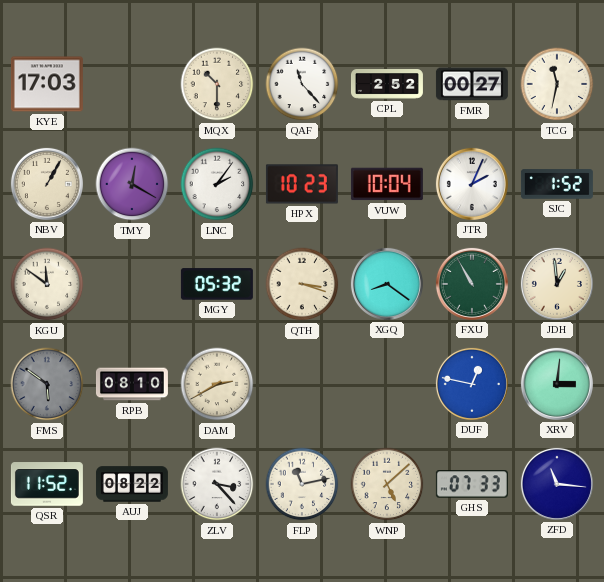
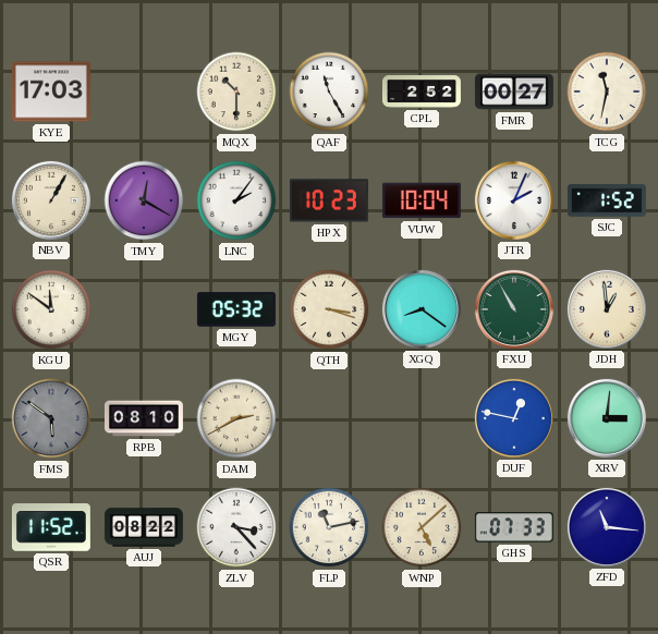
QAF: 11:23 -> 11:25
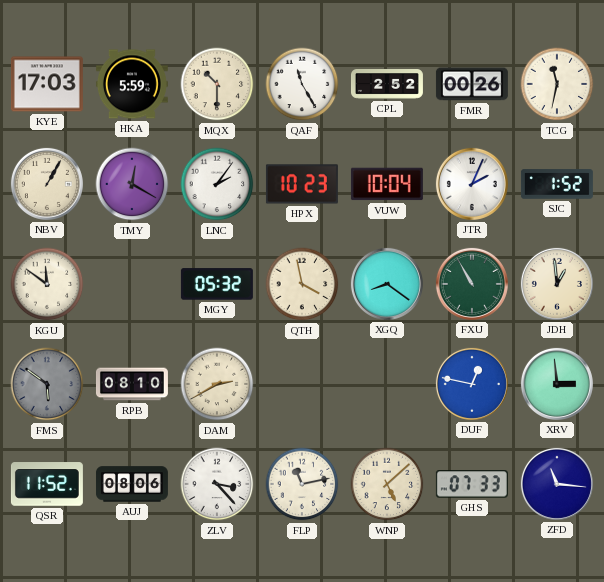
HKA: none -> 5:59
FMR: 00:27 -> 00:26
QTH: 3:18 -> 3:58
XRV: 3:01 -> 2:59
AUJ: 08:22 -> 08:06
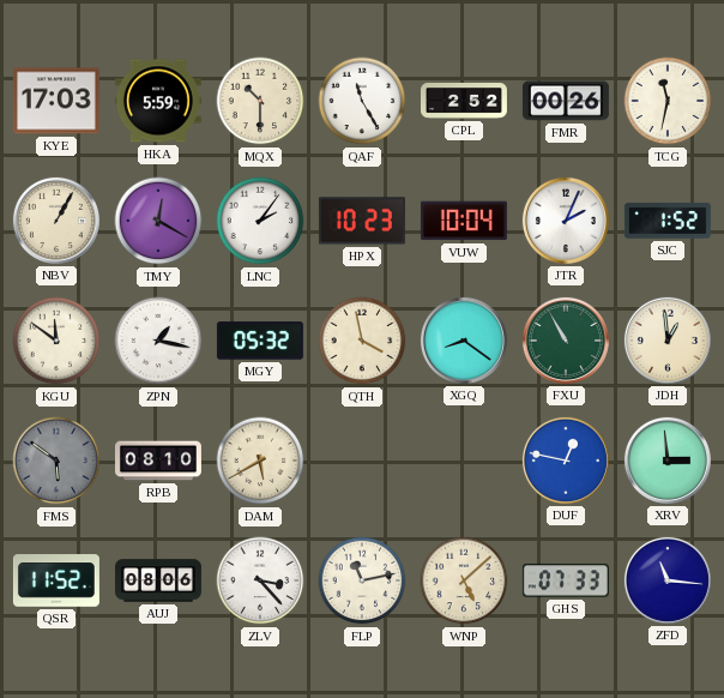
ZPN: none -> 1:17
DAM: 2:40 -> 5:40
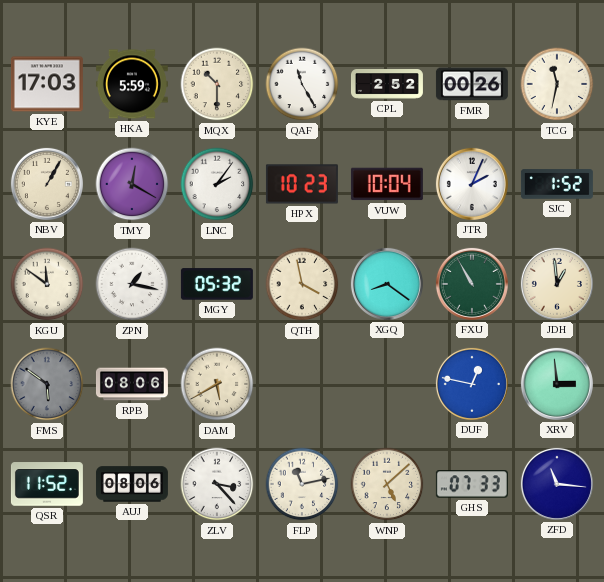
RPB: 08:10 -> 08:06
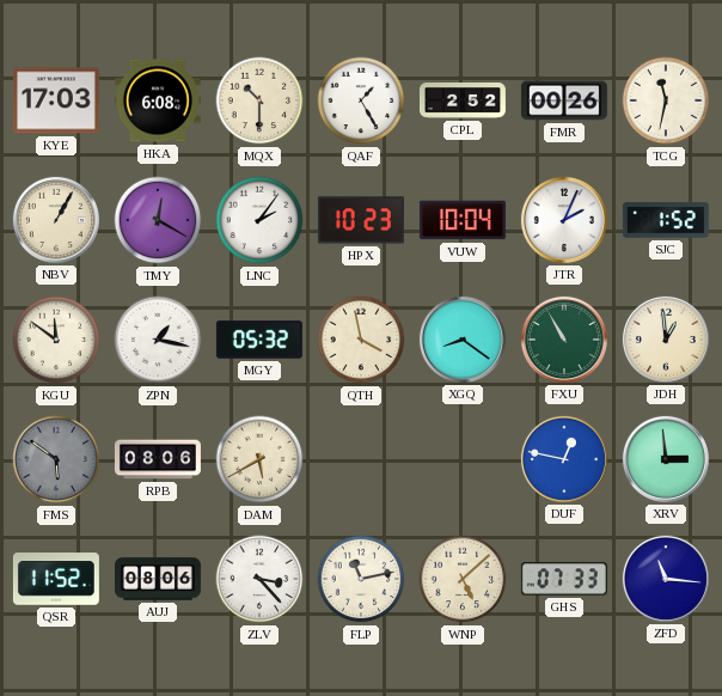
HKA: 5:59 -> 6:08
QAF: 11:25 -> 1:25
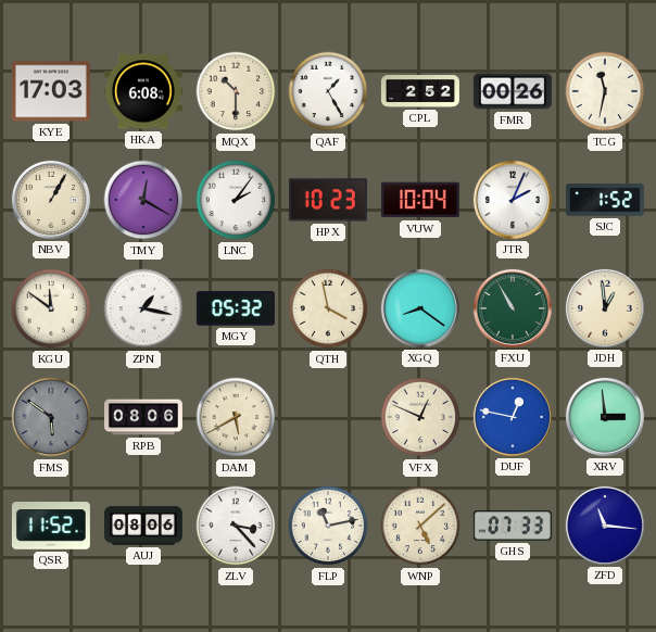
VFX: none -> 12:49
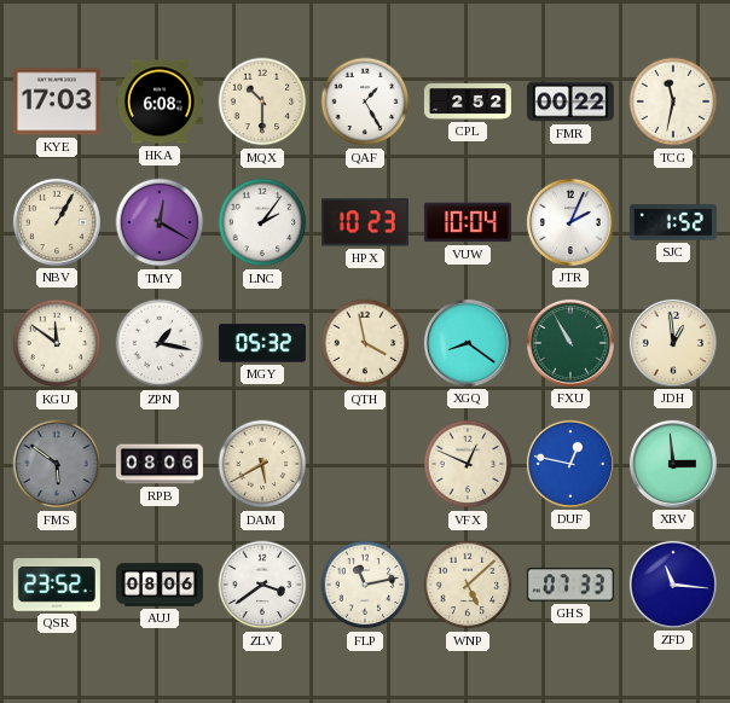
FMR: 00:26 -> 00:22
QSR: 11:52 -> 23:52
ZLV: 3:23 -> 3:39
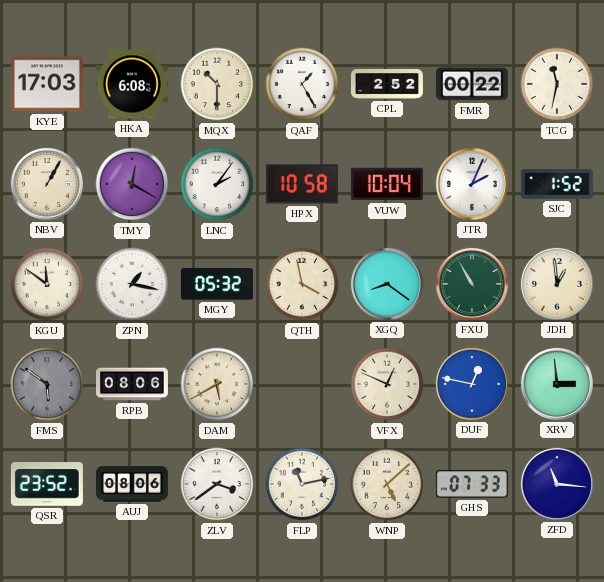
HPX: 10:23 -> 10:58
